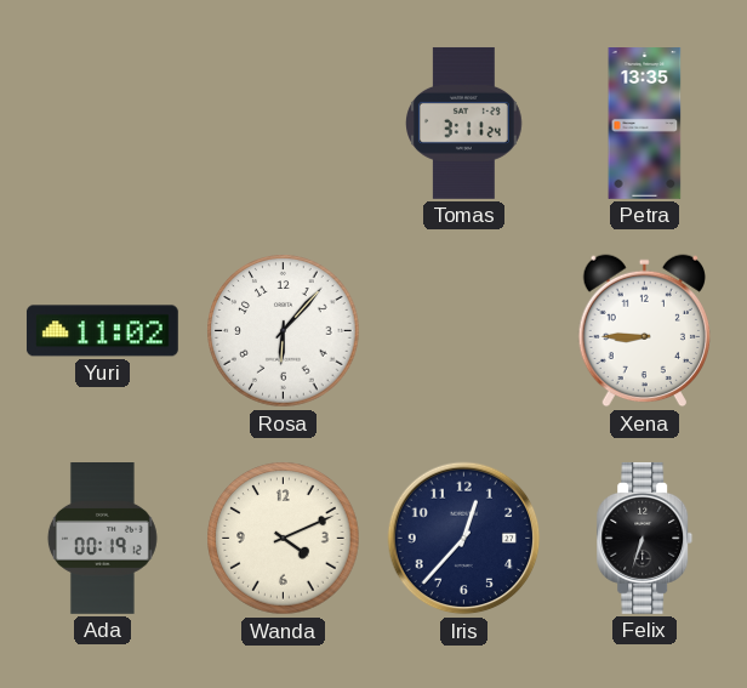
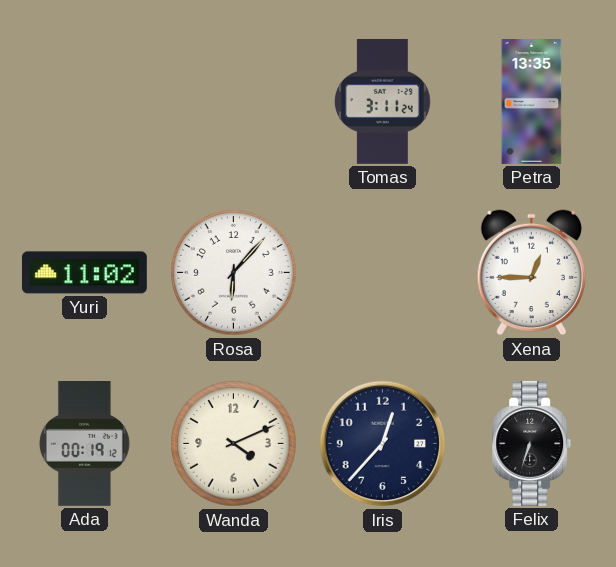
Xena: 8:45 -> 12:45
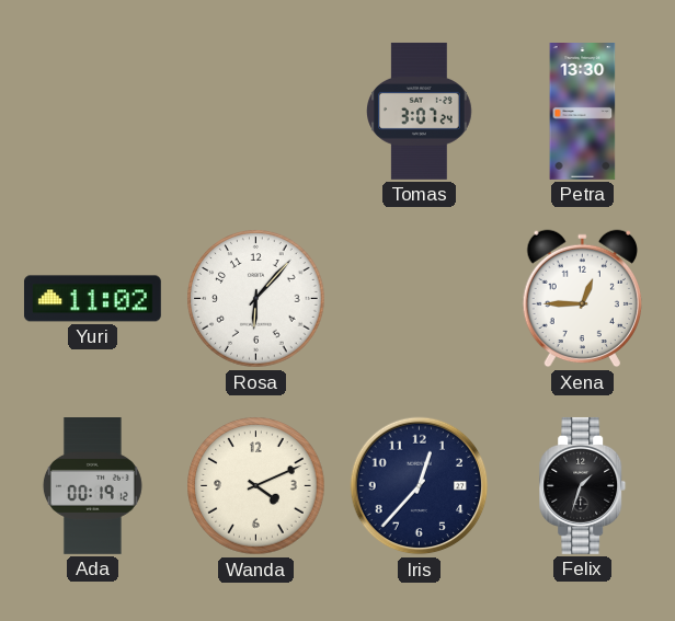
Tomas: 3:11 -> 3:07
Petra: 13:35 -> 13:30
Felix: 6:33 -> 1:33
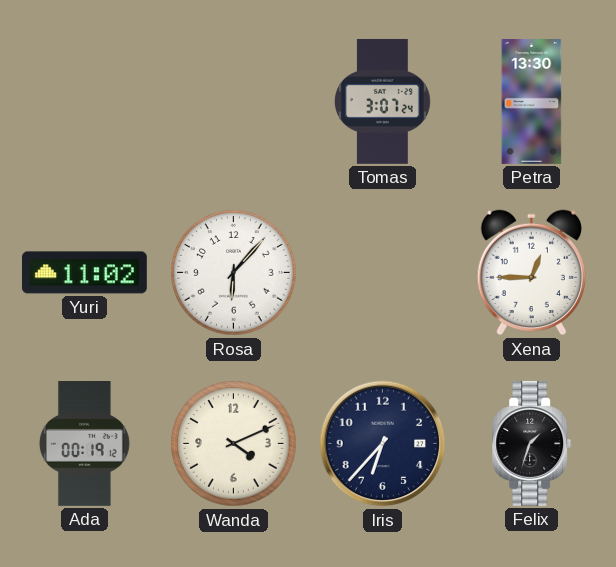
Iris: 12:37 -> 6:37
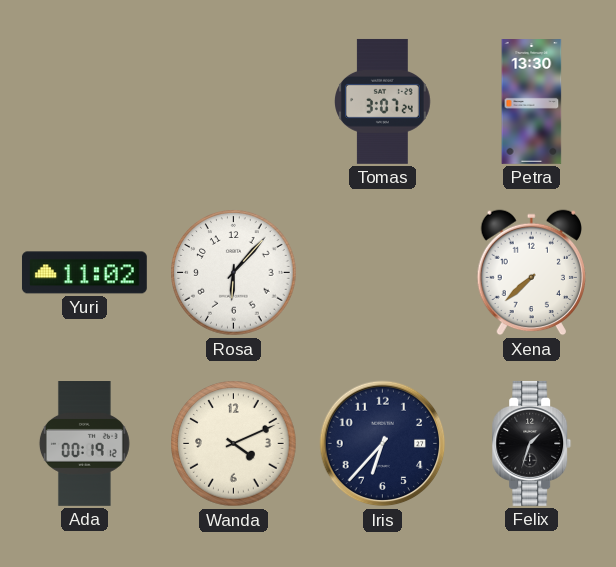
Xena: 12:45 -> 7:38
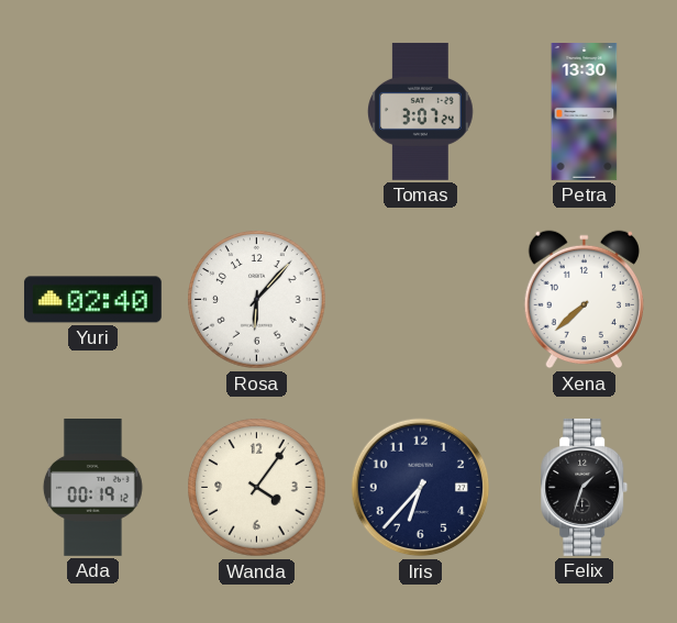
Yuri: 11:02 -> 02:40
Wanda: 4:11 -> 4:06
